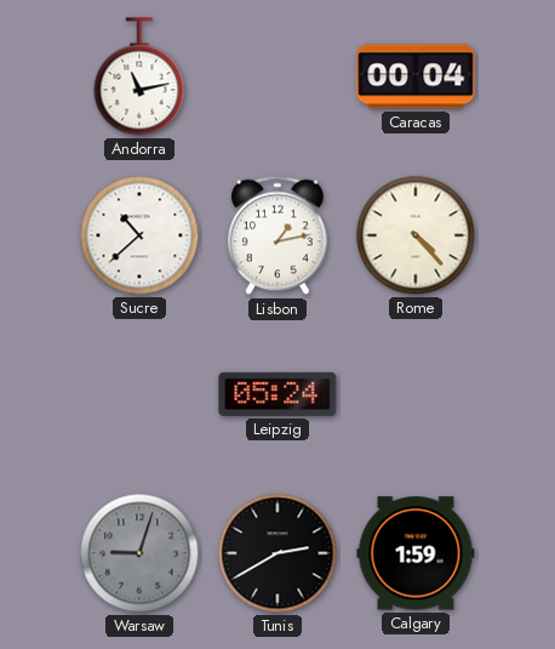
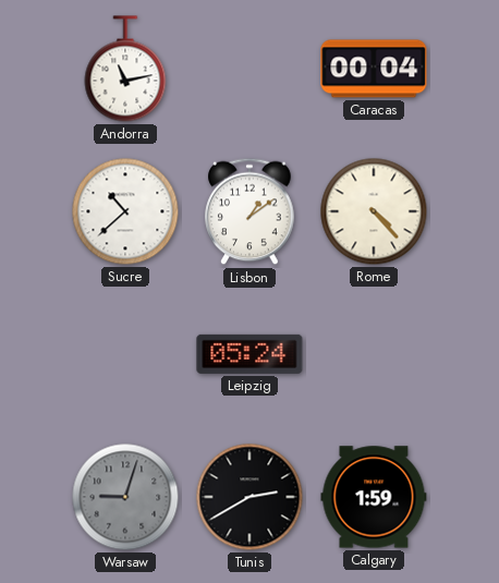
Lisbon: 1:13 -> 1:09
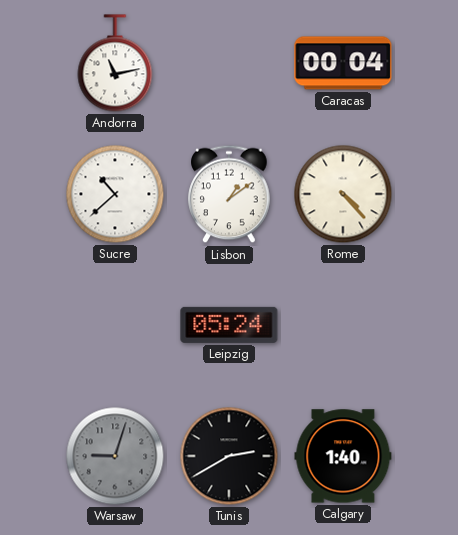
Calgary: 1:59 -> 1:40
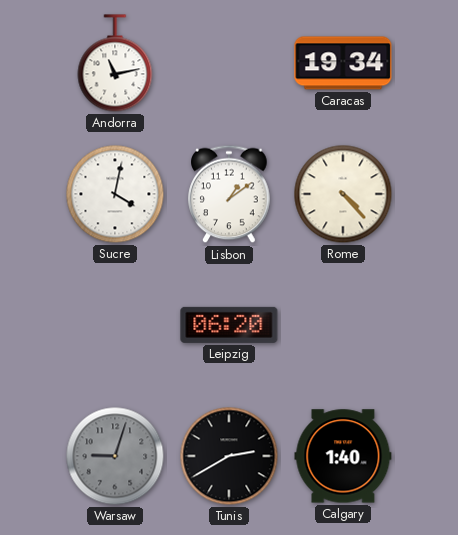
Caracas: 00:04 -> 19:34
Sucre: 10:38 -> 4:02
Leipzig: 05:24 -> 06:20
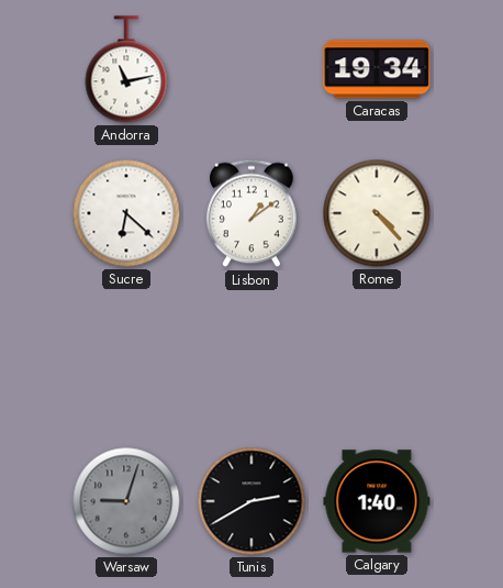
Sucre: 4:02 -> 6:22
Leipzig: 06:20 -> none
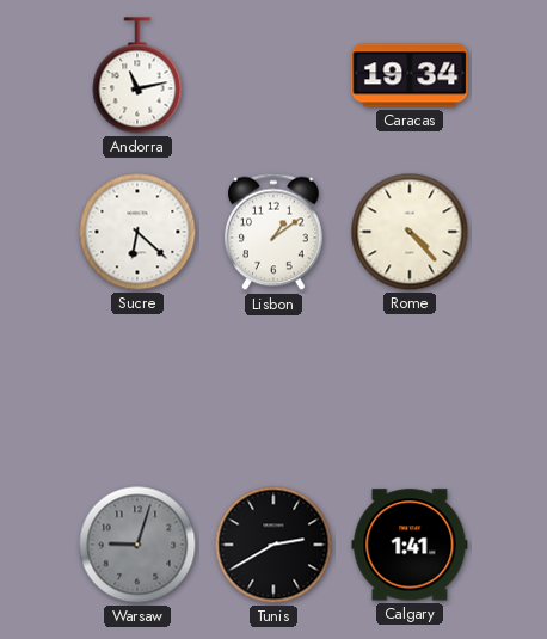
Calgary: 1:40 -> 1:41
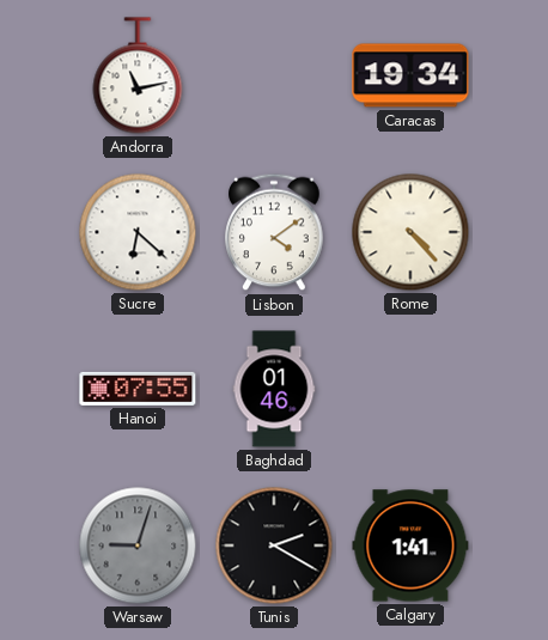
Lisbon: 1:09 -> 4:09
Hanoi: none -> 07:55
Baghdad: none -> 01:46
Tunis: 2:40 -> 2:20
